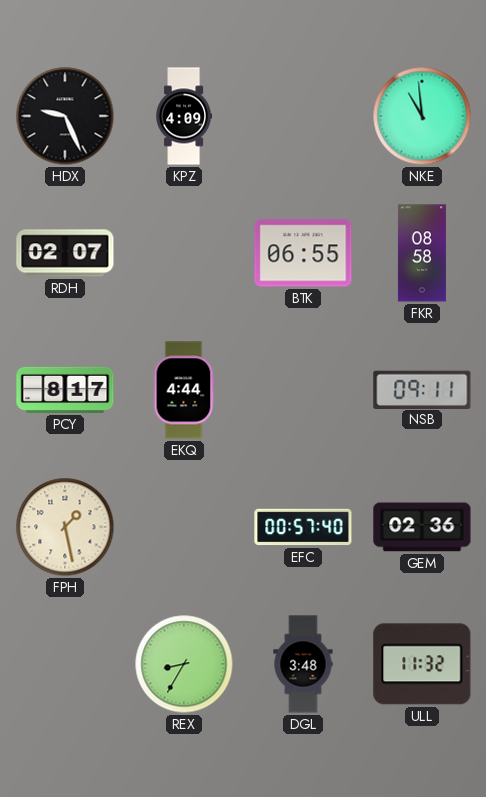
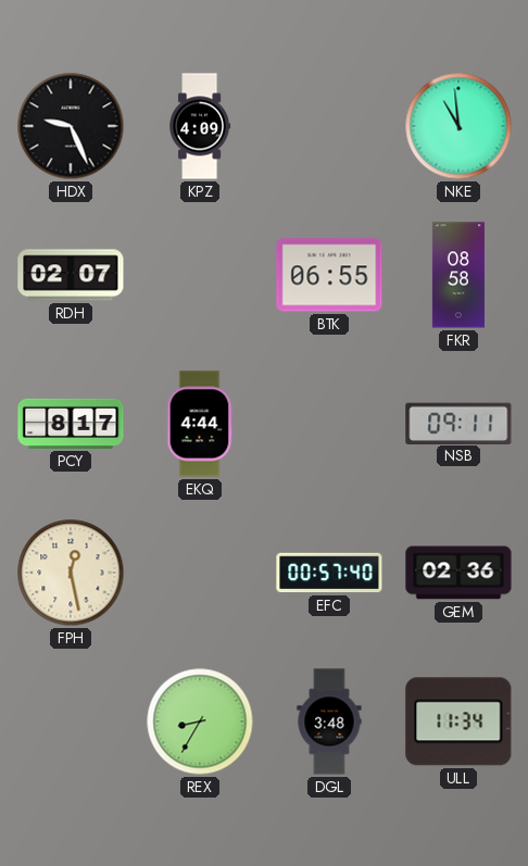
FPH: 1:28 -> 12:28
ULL: 11:32 -> 11:34
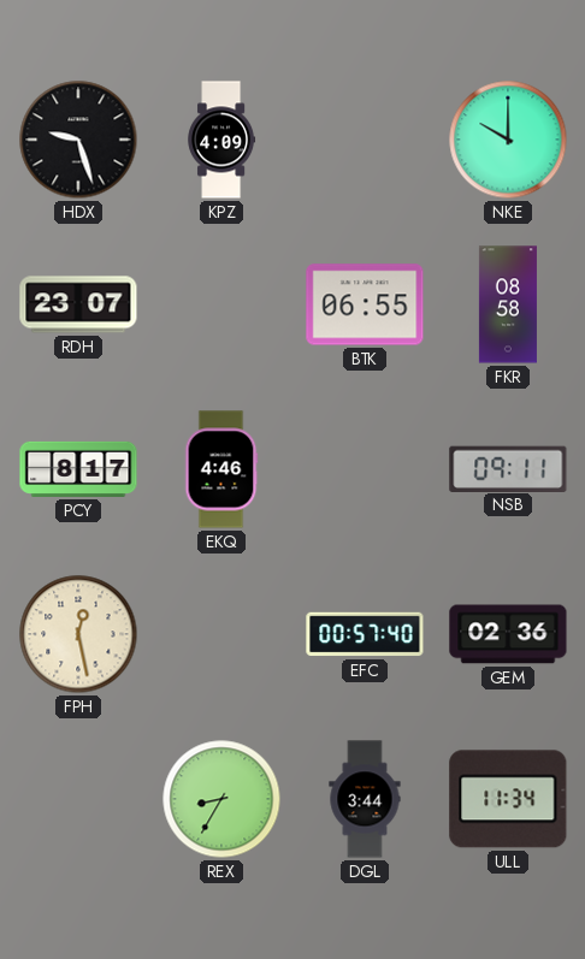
HDX: 9:26 -> 9:27
NKE: 10:59 -> 10:00
RDH: 02:07 -> 23:07
EKQ: 4:44 -> 4:46
DGL: 3:48 -> 3:44
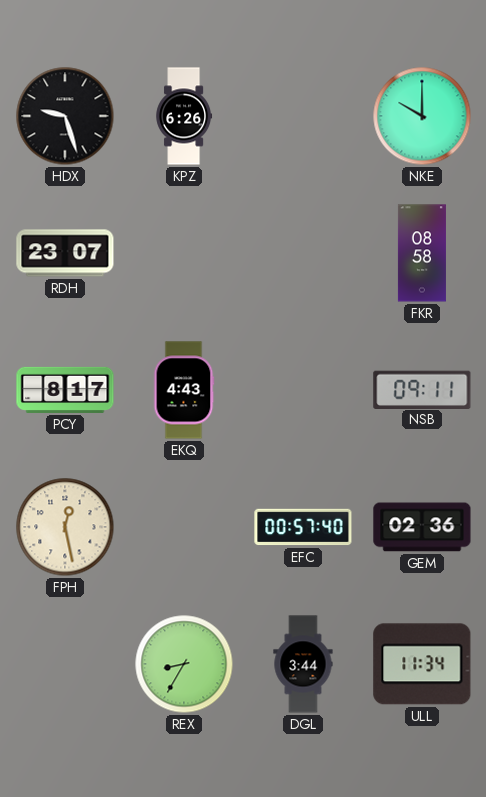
KPZ: 4:09 -> 6:26
BTK: 06:55 -> none
EKQ: 4:46 -> 4:43
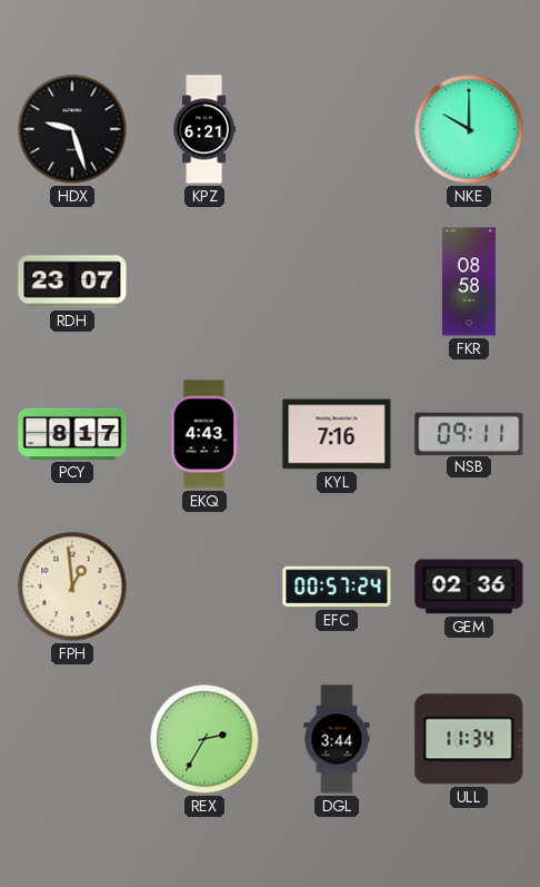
KPZ: 6:26 -> 6:21
KYL: none -> 7:16
FPH: 12:28 -> 12:59
EFC: 00:57:40 -> 00:57:24
REX: 8:35 -> 2:35
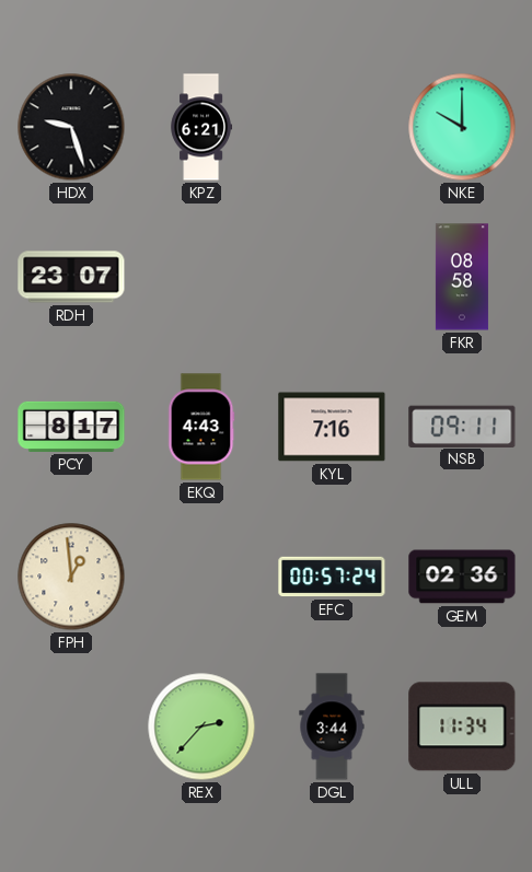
REX: 2:35 -> 2:37
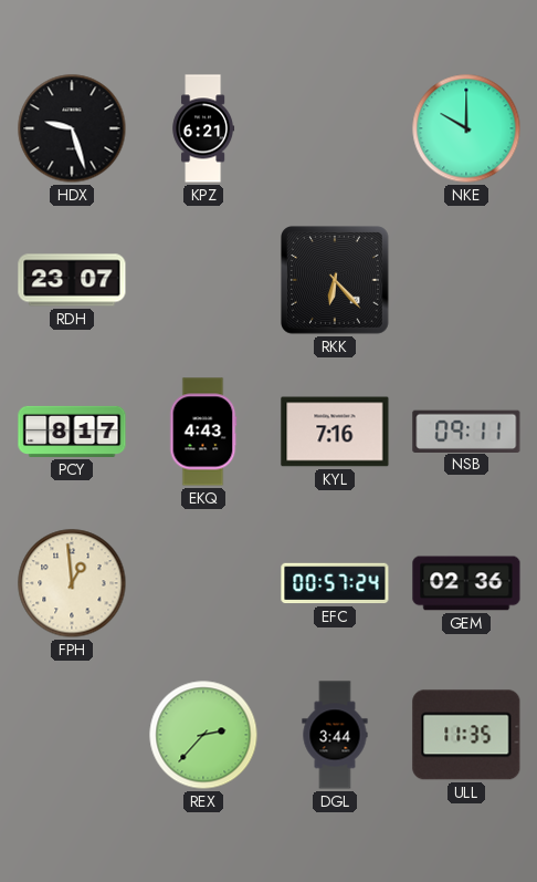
RKK: none -> 6:23
FKR: 08:58 -> none
ULL: 11:34 -> 11:35
